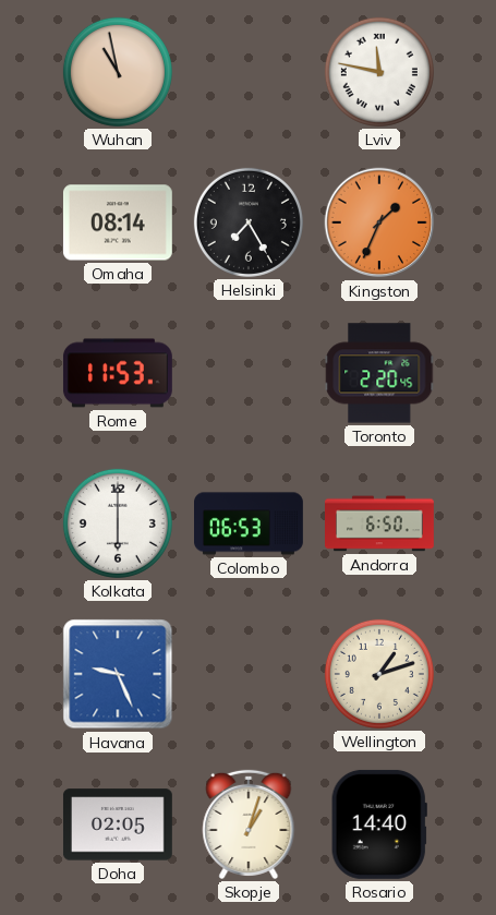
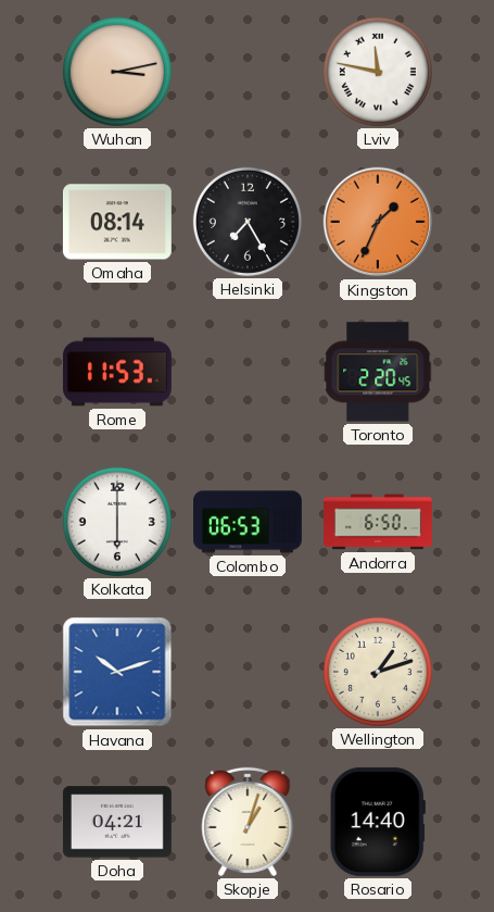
Wuhan: 10:58 -> 3:13
Havana: 9:26 -> 10:12
Doha: 02:05 -> 04:21
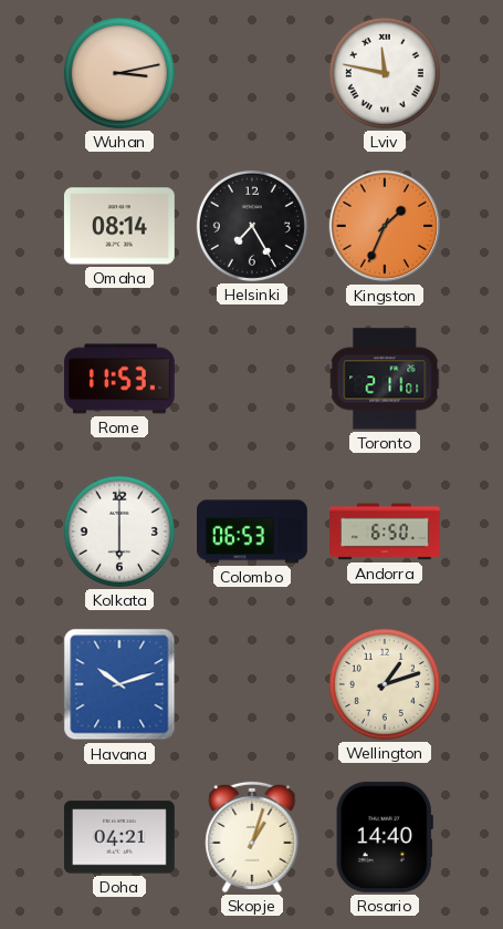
Toronto: 2:20 -> 2:11
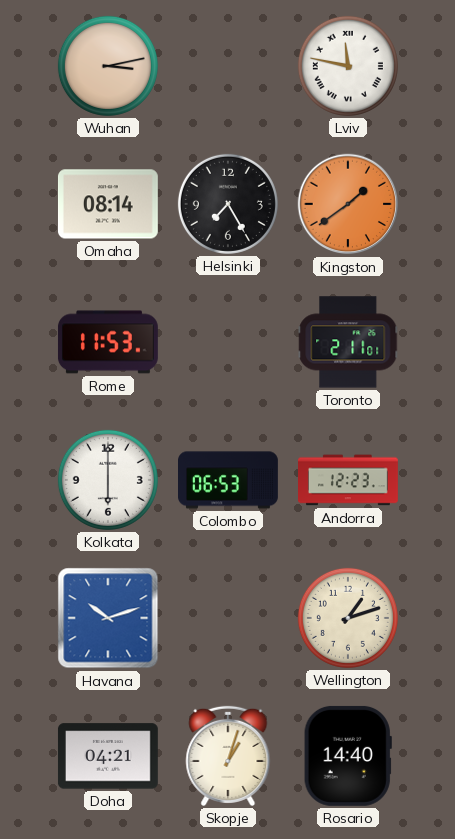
Kingston: 1:34 -> 1:39
Andorra: 6:50 -> 12:23
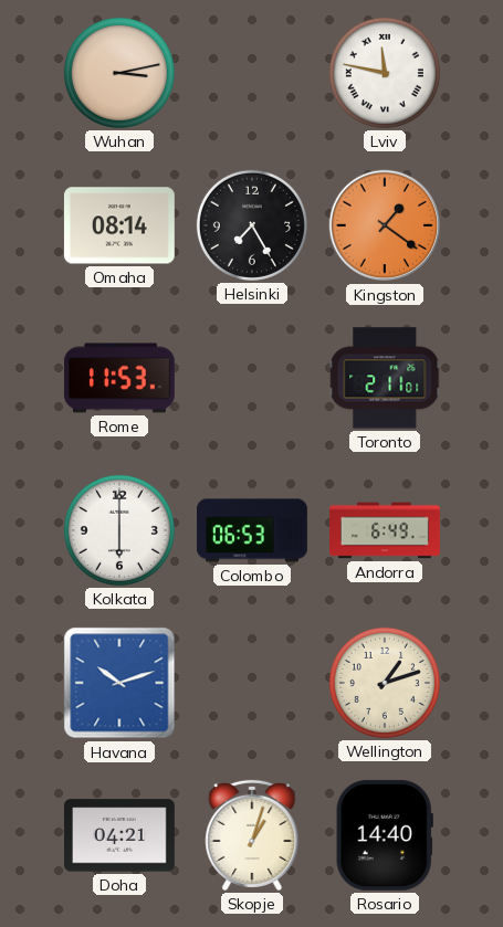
Kingston: 1:39 -> 1:21
Andorra: 12:23 -> 6:49
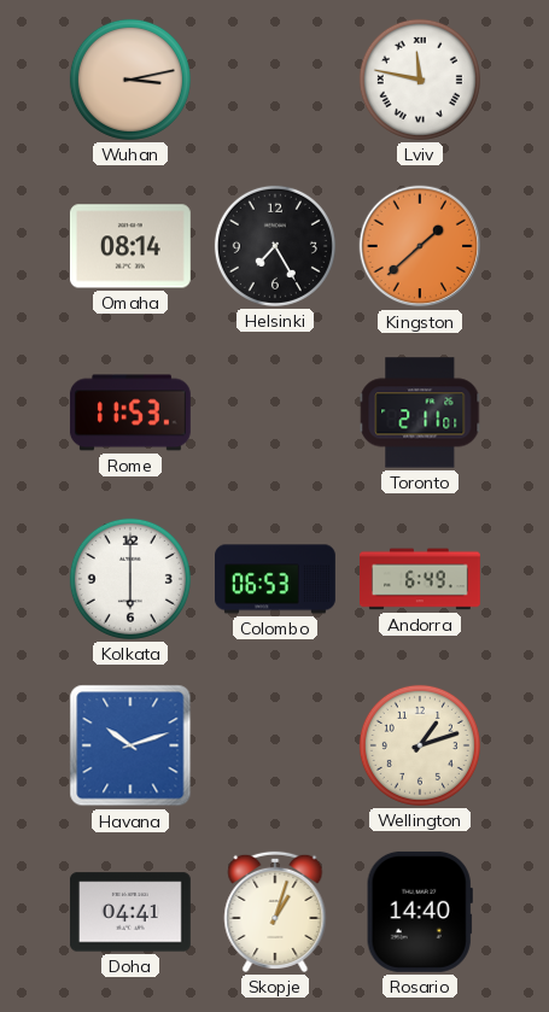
Kingston: 1:21 -> 1:38
Doha: 04:21 -> 04:41
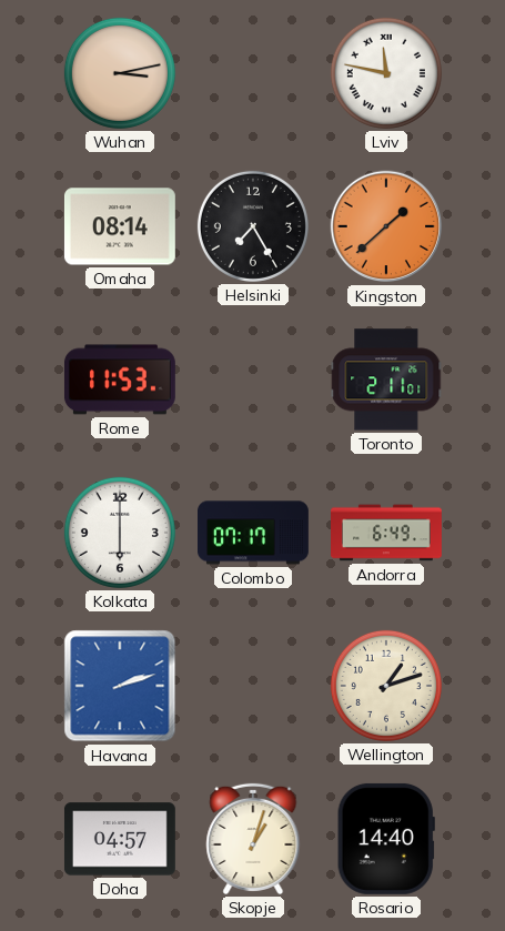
Colombo: 06:53 -> 07:17
Havana: 10:12 -> 2:12
Doha: 04:41 -> 04:57
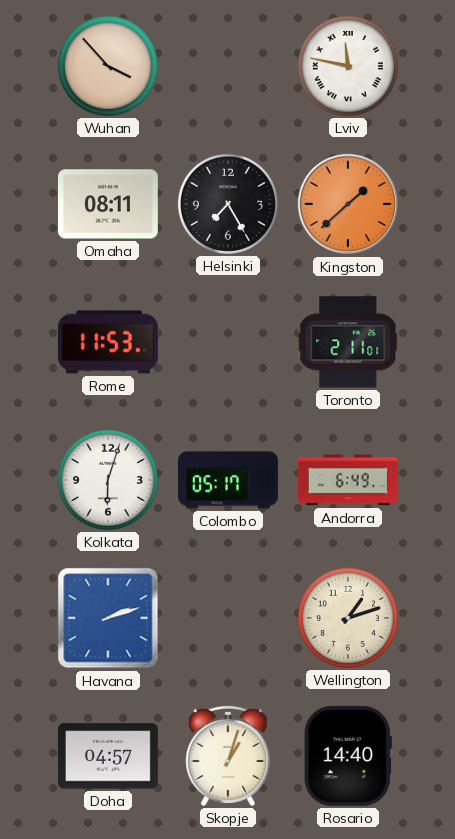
Wuhan: 3:13 -> 3:53
Omaha: 08:14 -> 08:11
Kolkata: 6:00 -> 6:03
Colombo: 07:17 -> 05:17
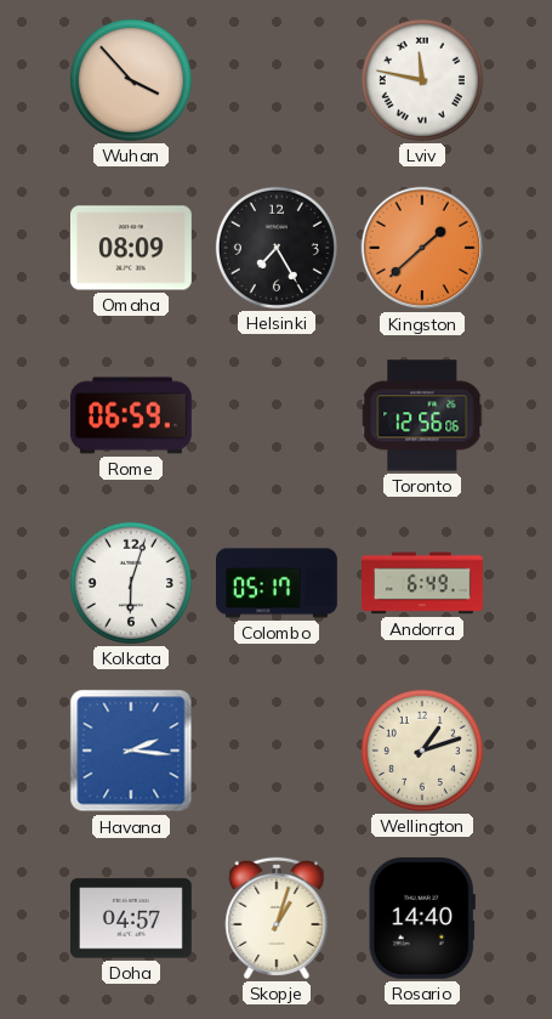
Omaha: 08:11 -> 08:09
Rome: 11:53 -> 06:59
Toronto: 2:11 -> 12:56
Havana: 2:12 -> 2:16
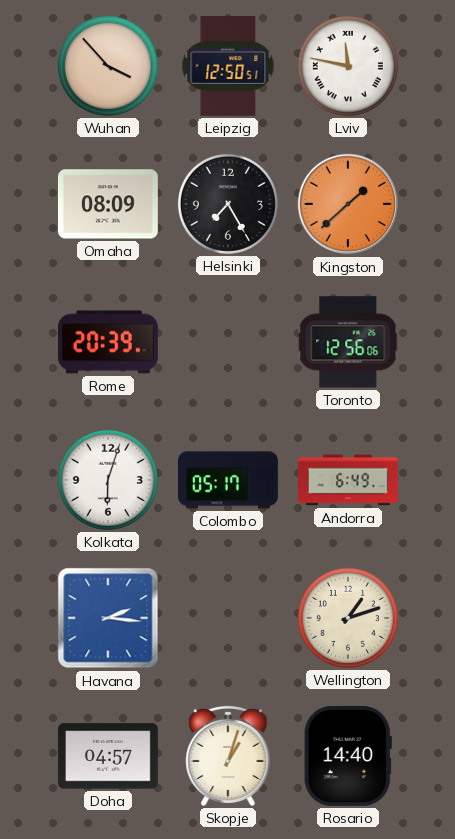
Leipzig: none -> 12:50
Rome: 06:59 -> 20:39
